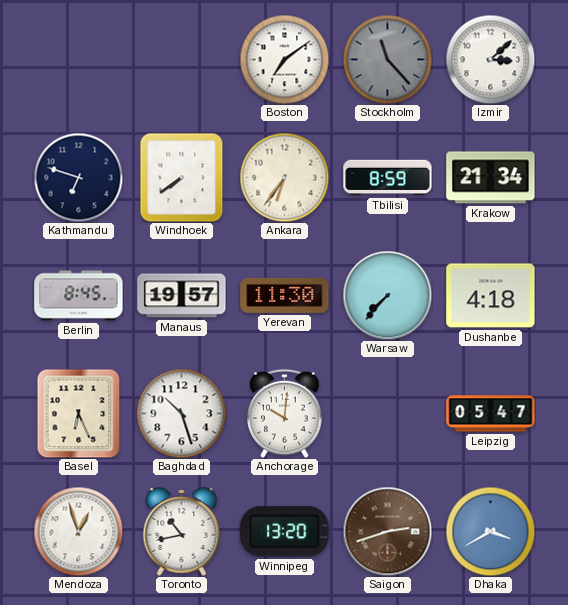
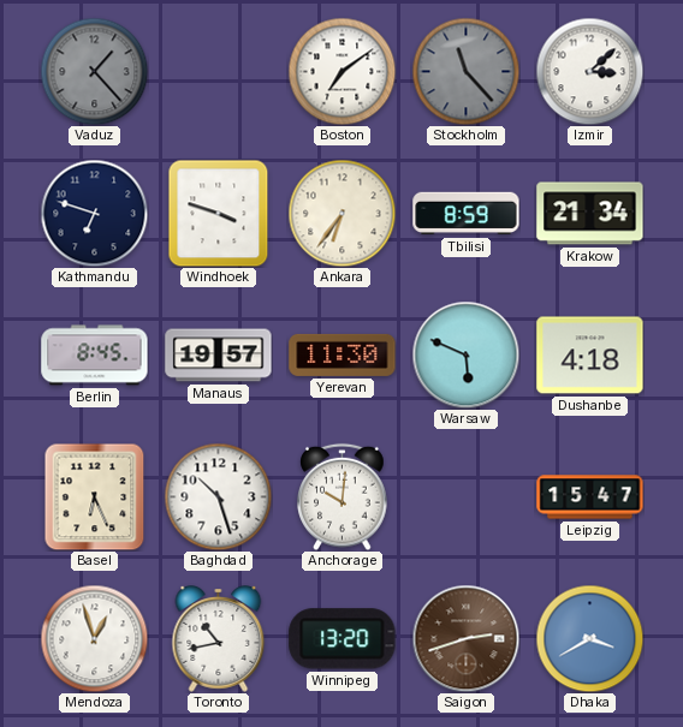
Vaduz: none -> 1:23
Windhoek: 7:39 -> 3:48
Warsaw: 7:37 -> 5:49
Leipzig: 05:47 -> 15:47
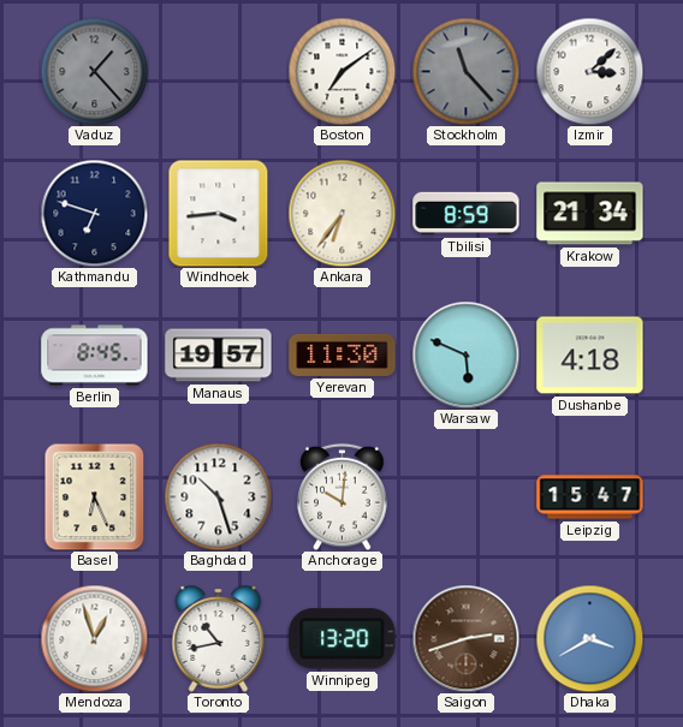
Windhoek: 3:48 -> 3:44
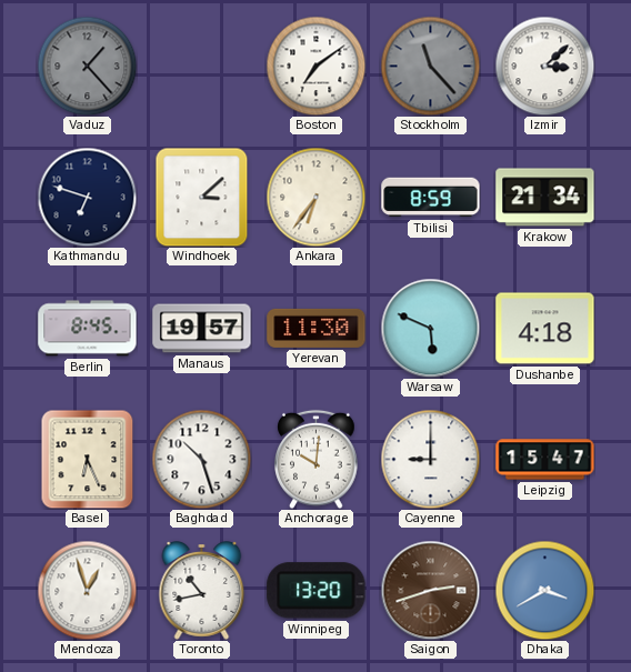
Windhoek: 3:44 -> 3:08
Cayenne: none -> 9:00
